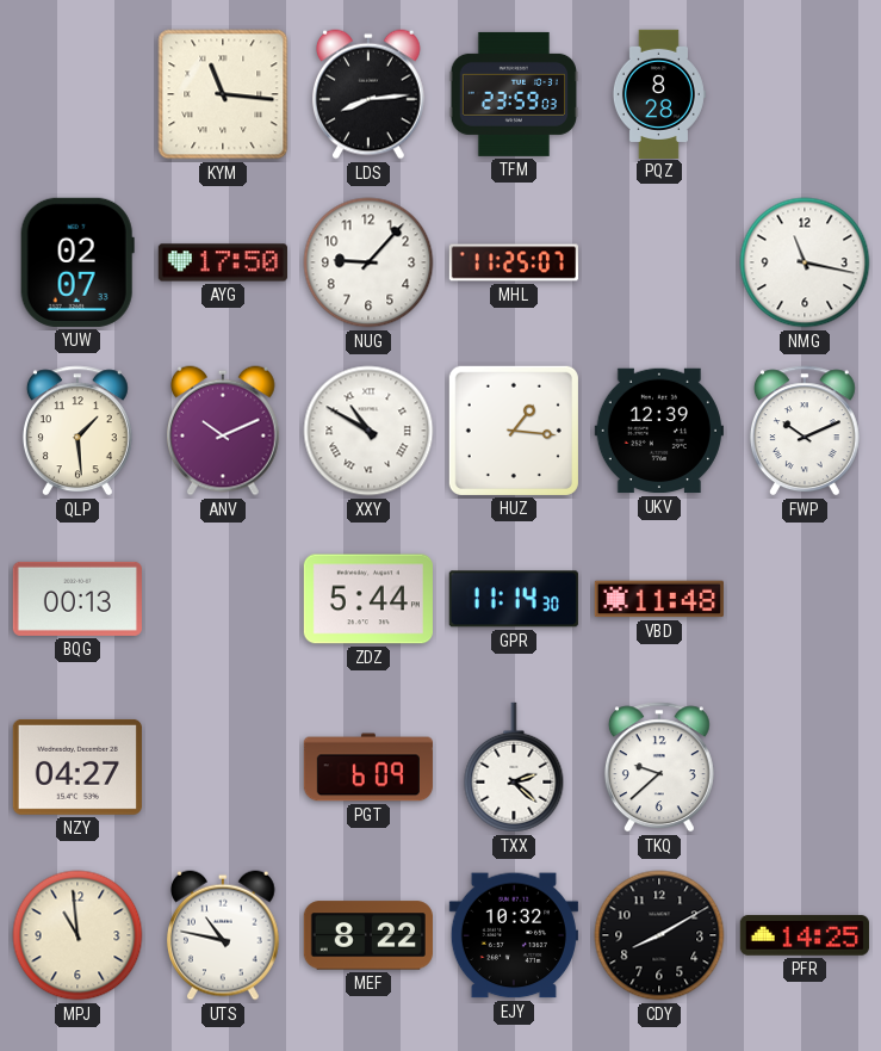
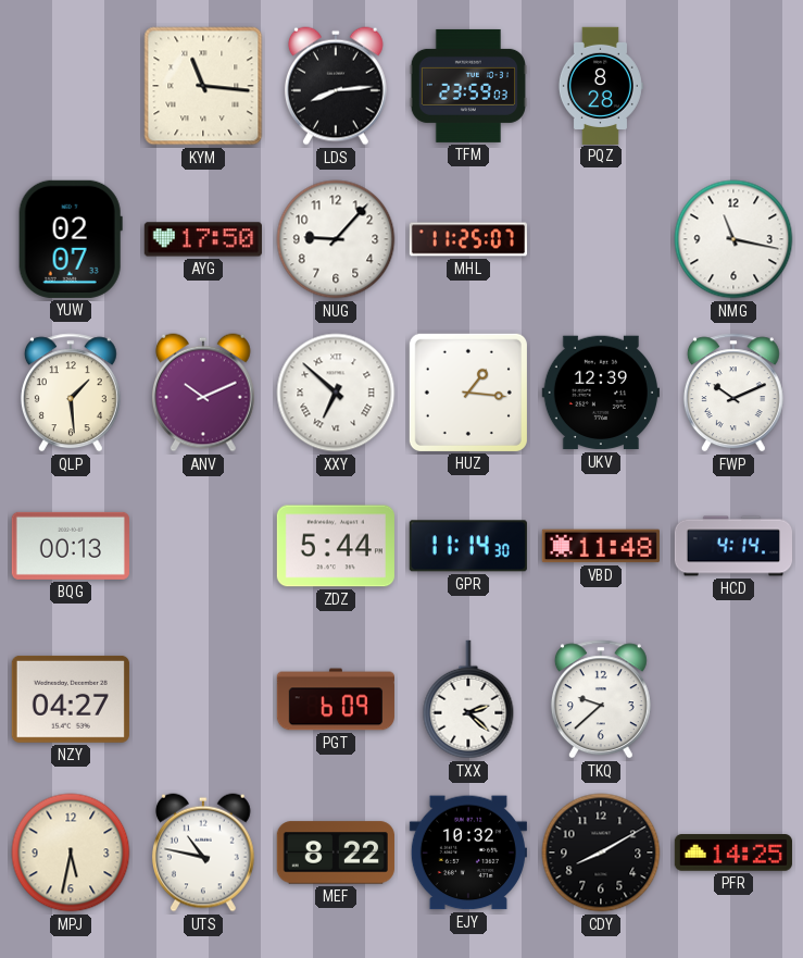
XXY: 10:50 -> 6:52
HCD: none -> 4:14
MPJ: 10:59 -> 5:32
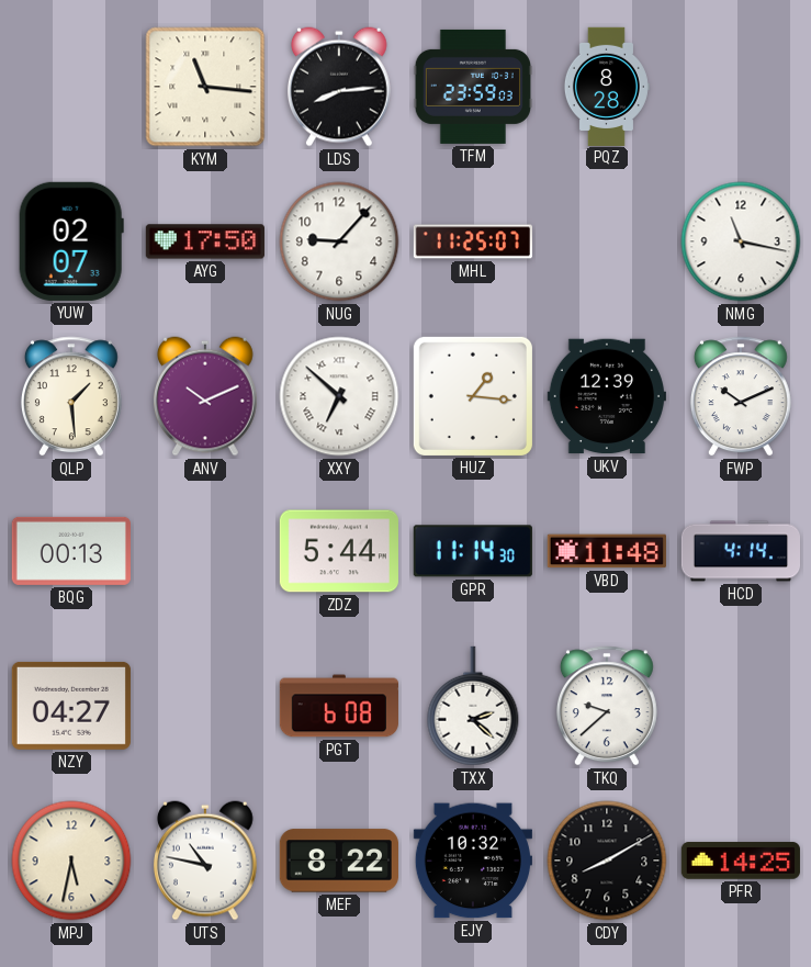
PGT: 6:09 -> 6:08
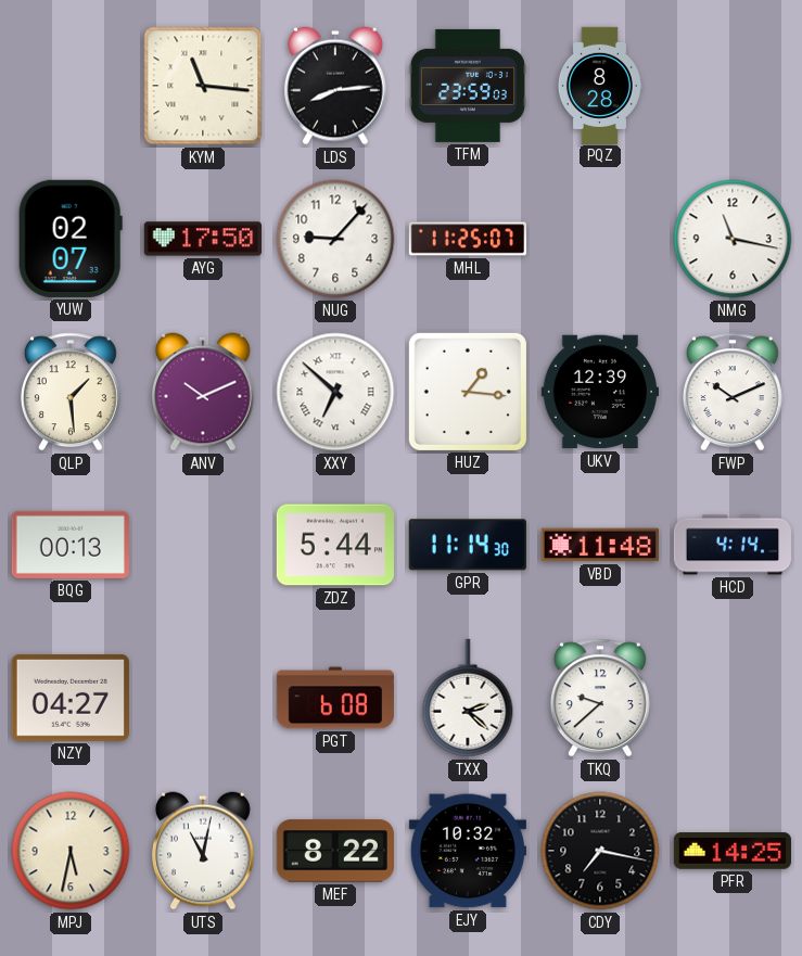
UTS: 10:47 -> 11:02
CDY: 8:10 -> 7:17
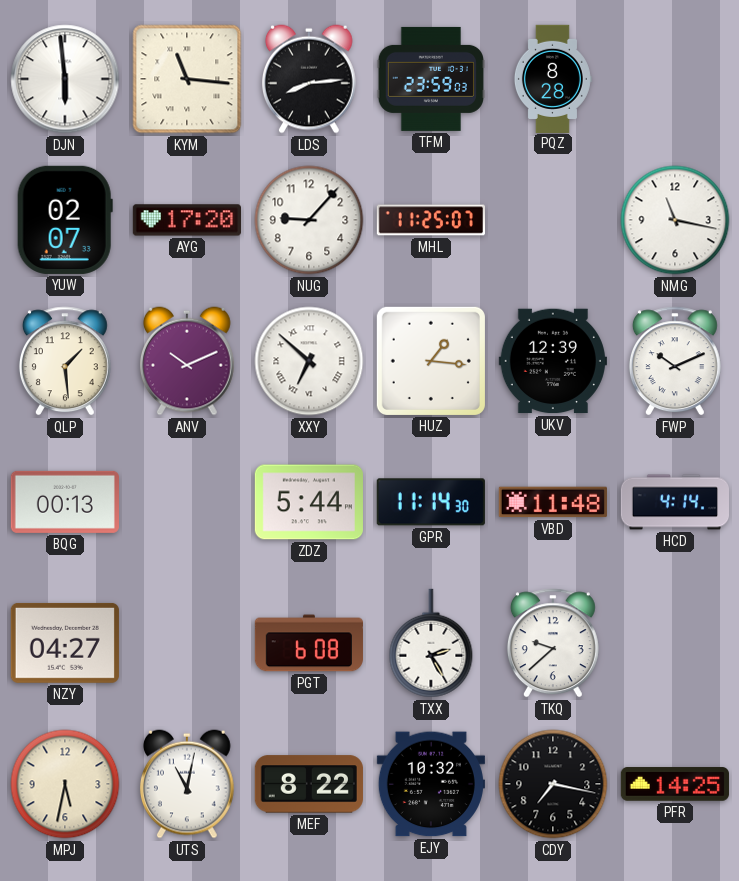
DJN: none -> 5:59
AYG: 17:50 -> 17:20
TXX: 2:22 -> 2:25
